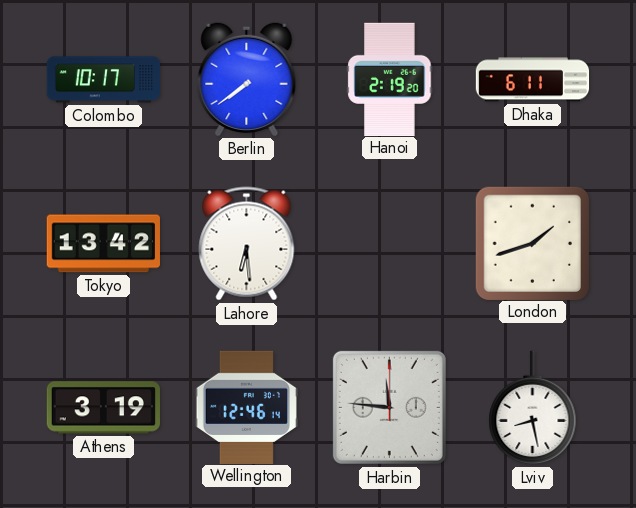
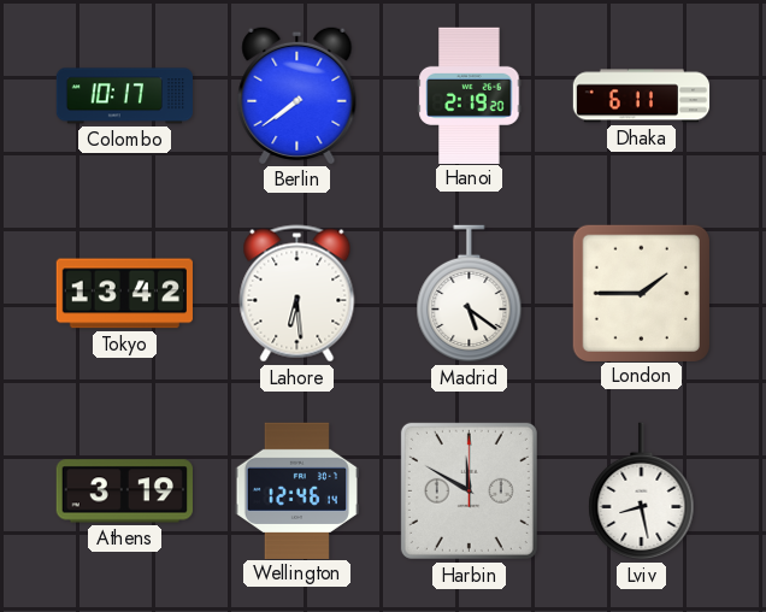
Madrid: none -> 5:21
London: 1:42 -> 1:45
Harbin: 11:46 -> 11:50
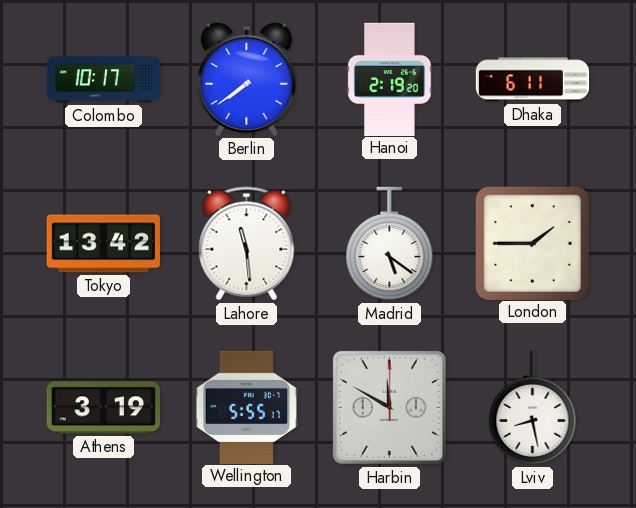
Lahore: 6:29 -> 11:29
Wellington: 12:46 -> 5:55
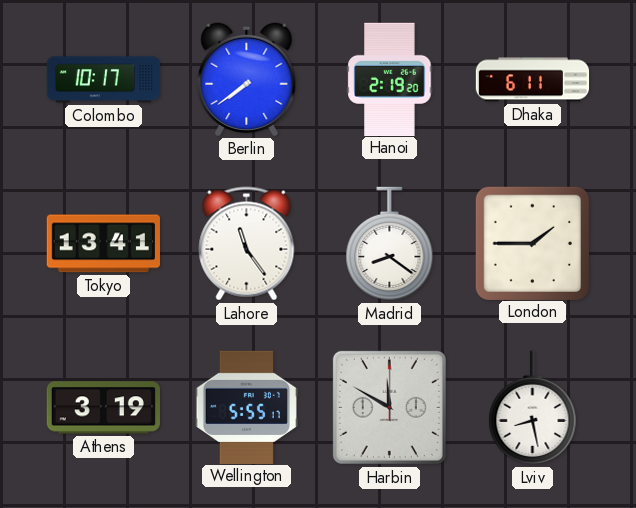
Tokyo: 13:42 -> 13:41
Lahore: 11:29 -> 11:24
Madrid: 5:21 -> 8:21
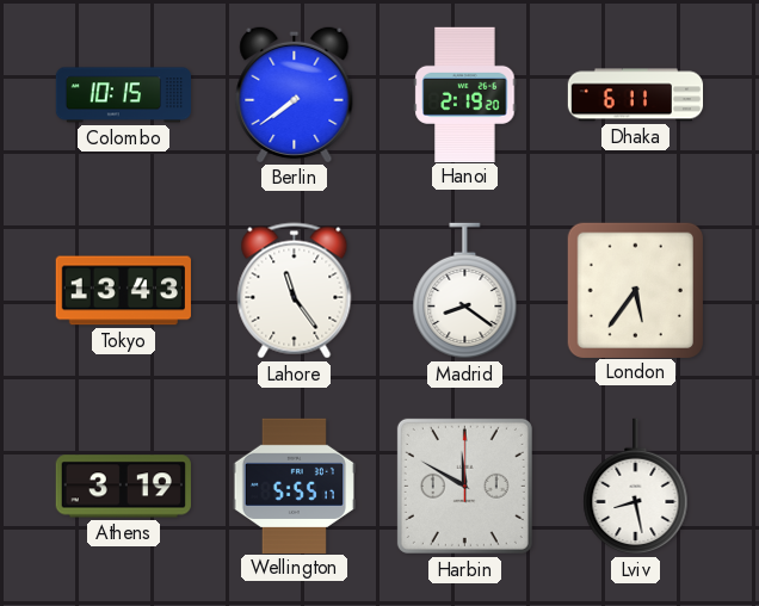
Colombo: 10:17 -> 10:15
Tokyo: 13:41 -> 13:43
London: 1:45 -> 5:36
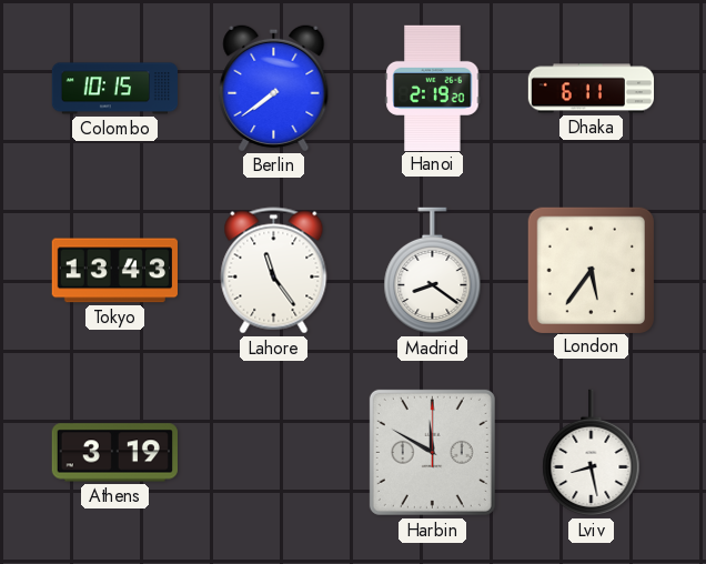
Wellington: 5:55 -> none
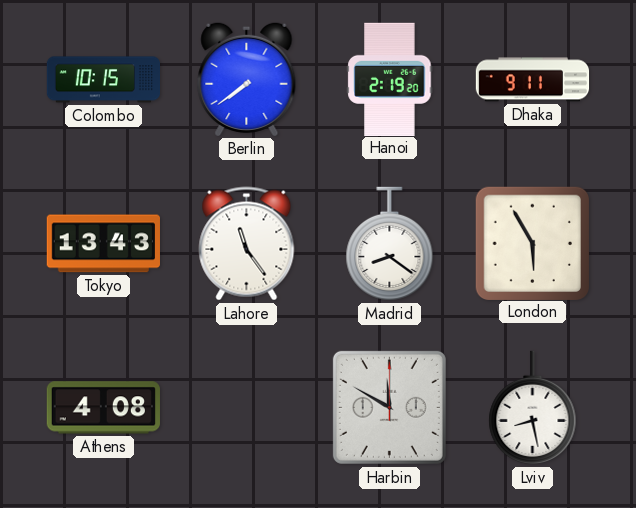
Dhaka: 6:11 -> 9:11
London: 5:36 -> 5:55
Athens: 3:19 -> 4:08
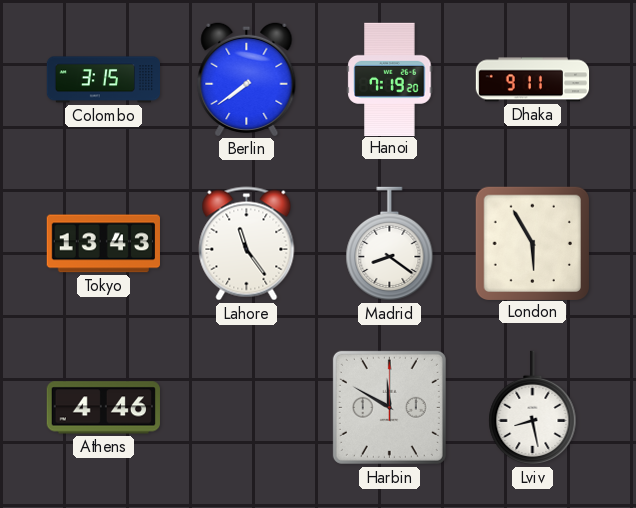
Colombo: 10:15 -> 3:15
Hanoi: 2:19 -> 7:19
Athens: 4:08 -> 4:46
